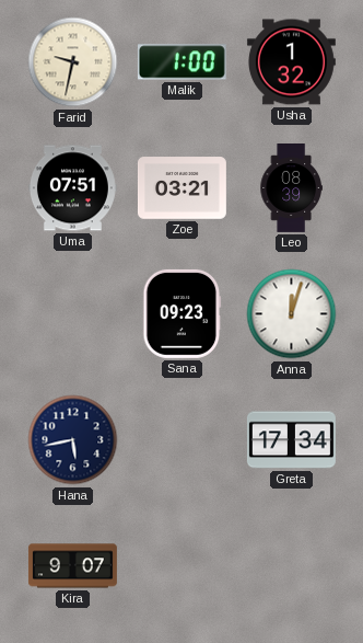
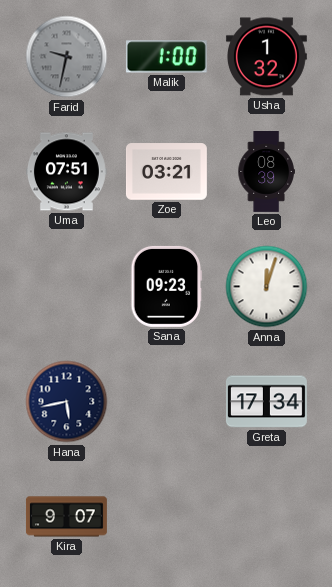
Farid dial: cream -> grey
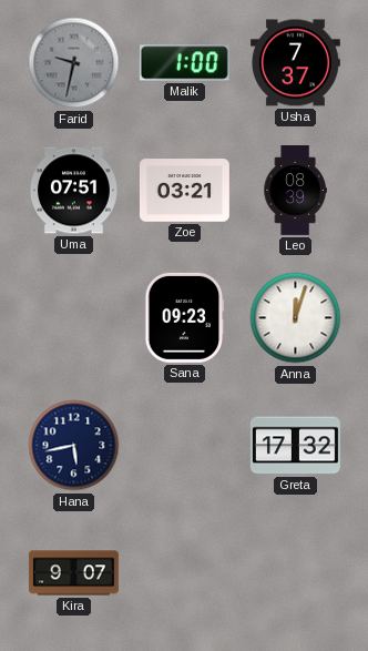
Usha: 1:32 -> 7:37
Greta: 17:34 -> 17:32
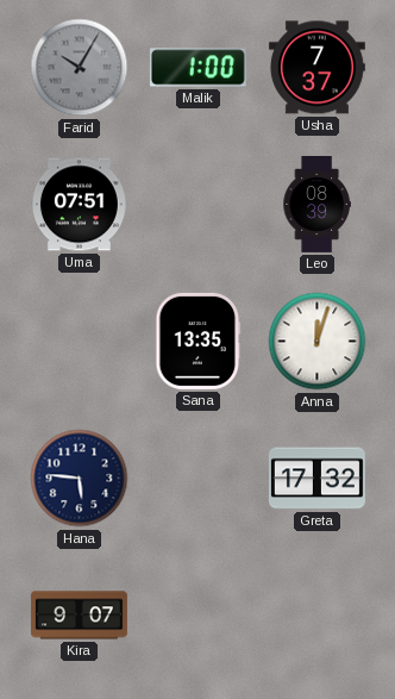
Farid: 9:32 -> 10:05
Zoe: 03:21 -> none
Sana: 09:23 -> 13:35
Hana: 5:43 -> 5:46
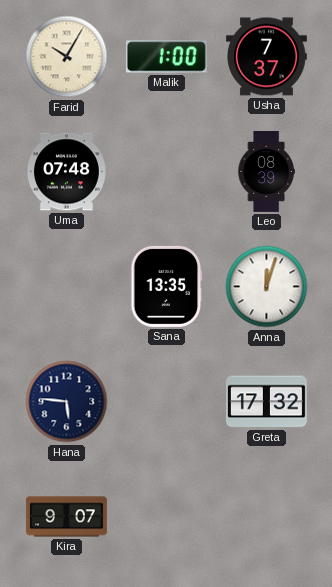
Farid dial: grey -> cream
Uma: 07:51 -> 07:48
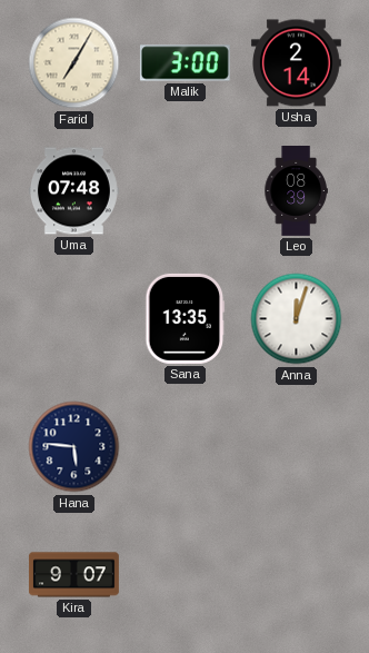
Farid: 10:05 -> 7:05
Malik: 1:00 -> 3:00
Usha: 7:37 -> 2:14
Greta: 17:32 -> none
